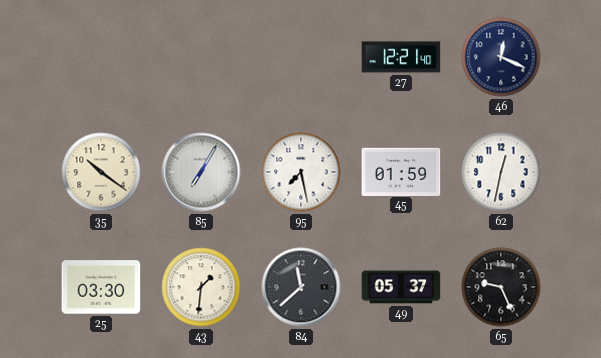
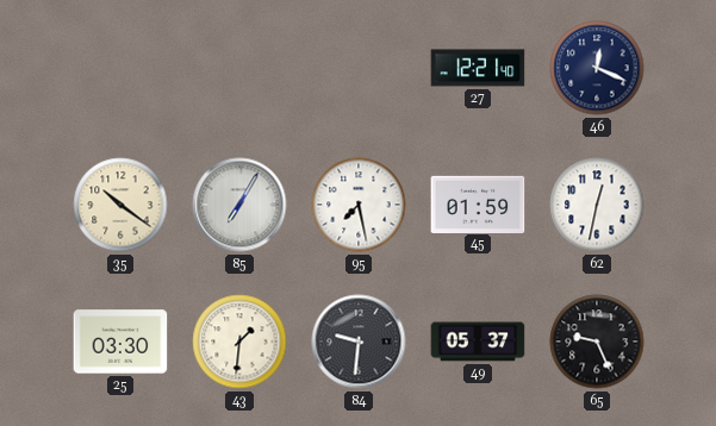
84: 11:38 -> 9:31
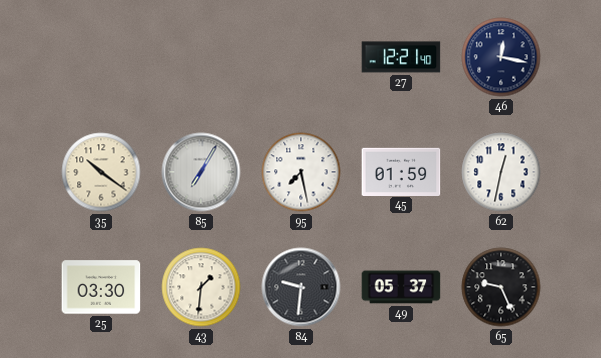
46: 12:19 -> 12:17
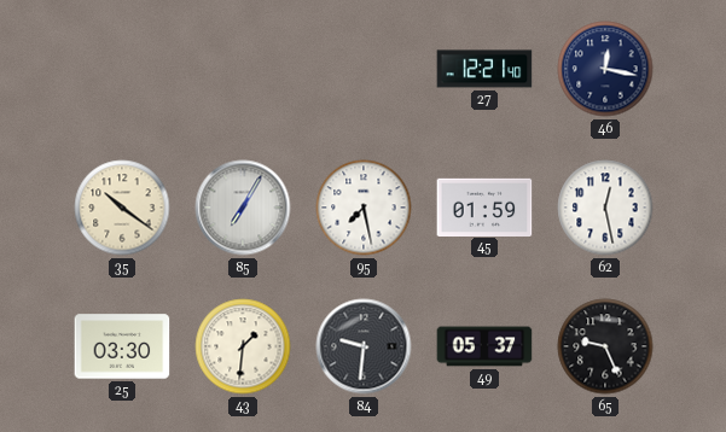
62: 12:32 -> 12:28
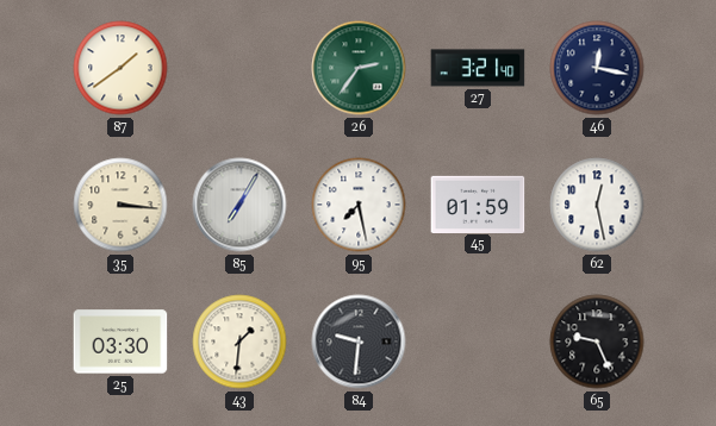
87: none -> 1:39
26: none -> 2:36
27: 12:21 -> 3:21
35: 10:21 -> 3:16
49: 05:37 -> none
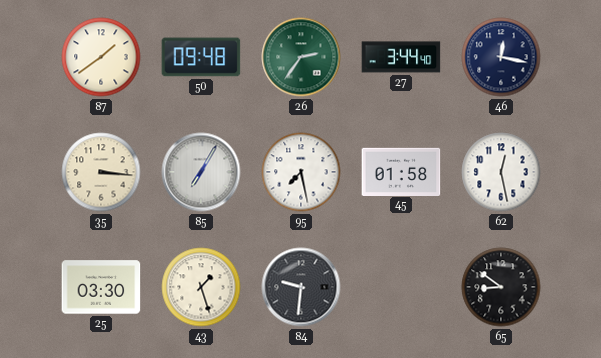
50: none -> 09:48
27: 3:21 -> 3:44
45: 01:59 -> 01:58
43: 1:31 -> 1:27
65: 9:26 -> 8:51
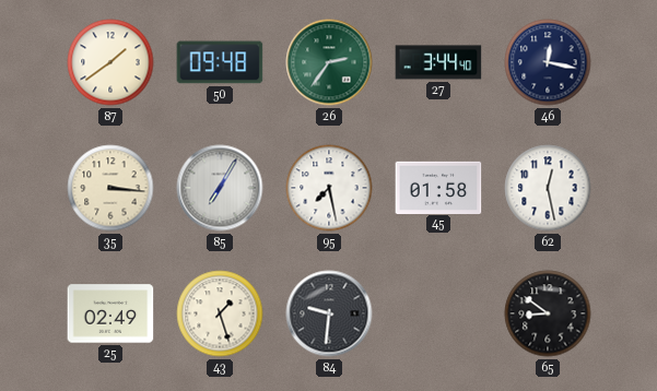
25: 03:30 -> 02:49
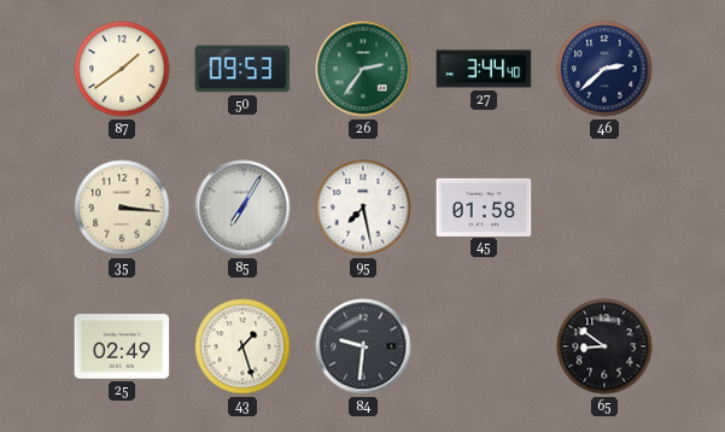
50: 09:48 -> 09:53
46: 12:17 -> 2:38
62: 12:28 -> none
